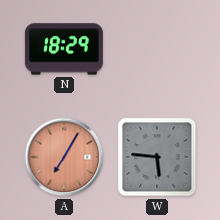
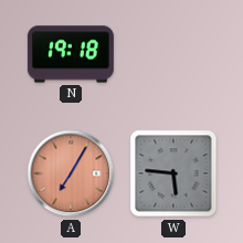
N: 18:29 -> 19:18
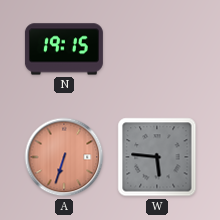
N: 19:18 -> 19:15
A: 7:05 -> 6:33
